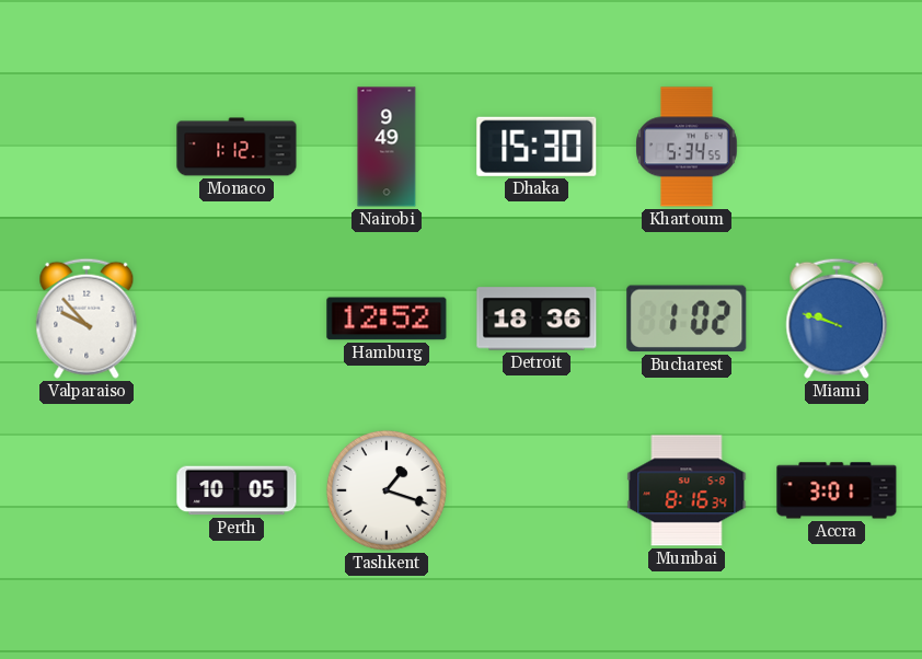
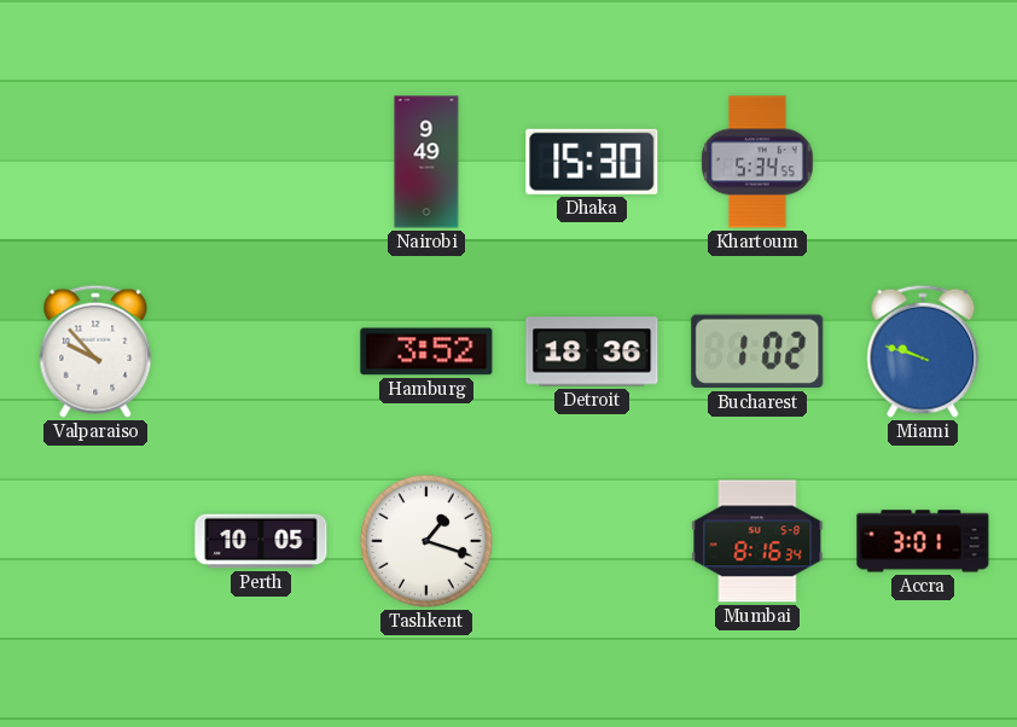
Monaco: 1:12 -> none
Hamburg: 12:52 -> 3:52
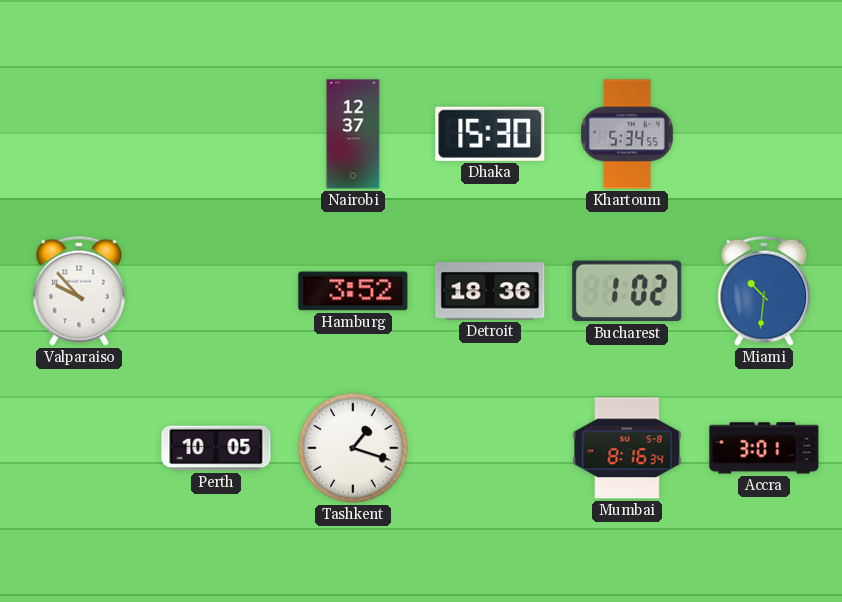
Nairobi: 9:49 -> 12:37
Miami: 9:48 -> 10:31
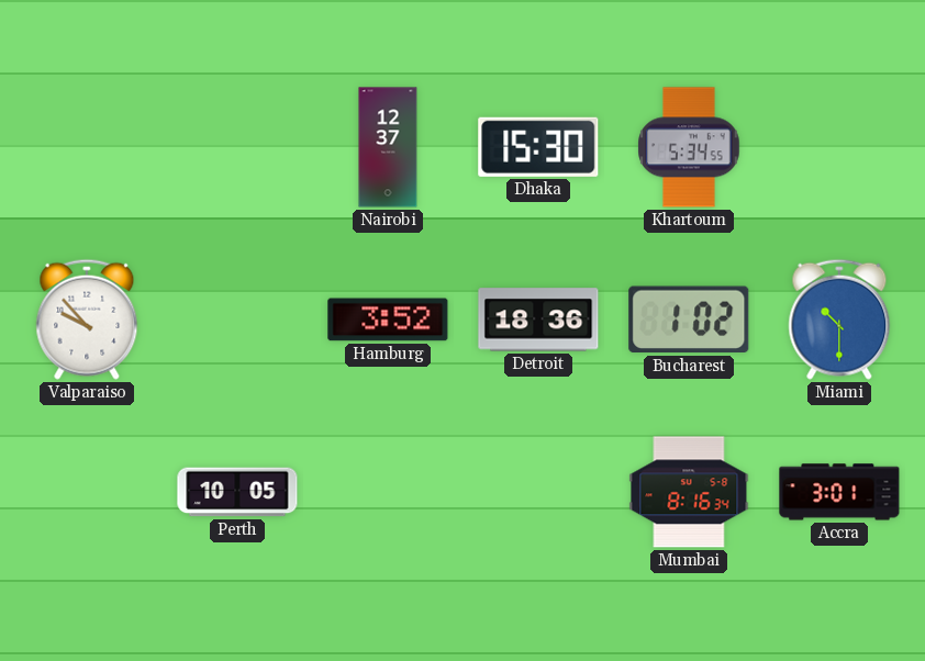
Miami: 10:31 -> 10:30
Tashkent: 1:18 -> none
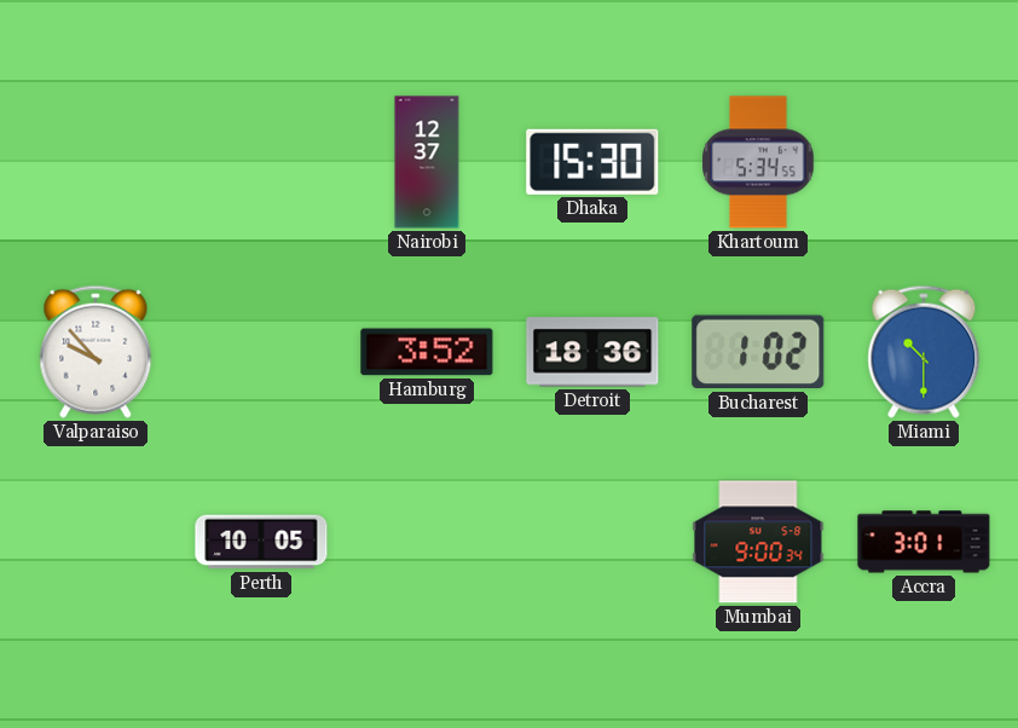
Mumbai: 8:16 -> 9:00
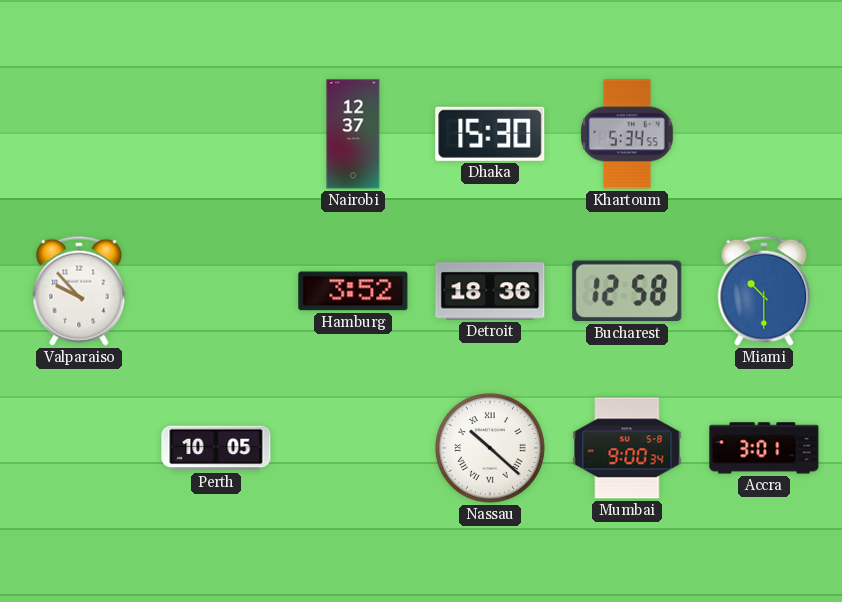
Bucharest: 1:02 -> 12:58
Nassau: none -> 10:22
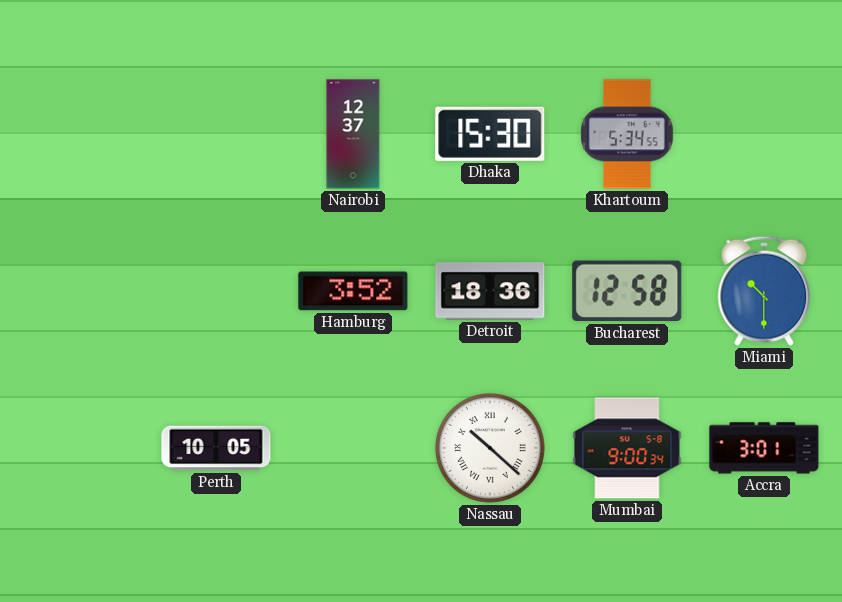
Valparaiso: 9:53 -> none
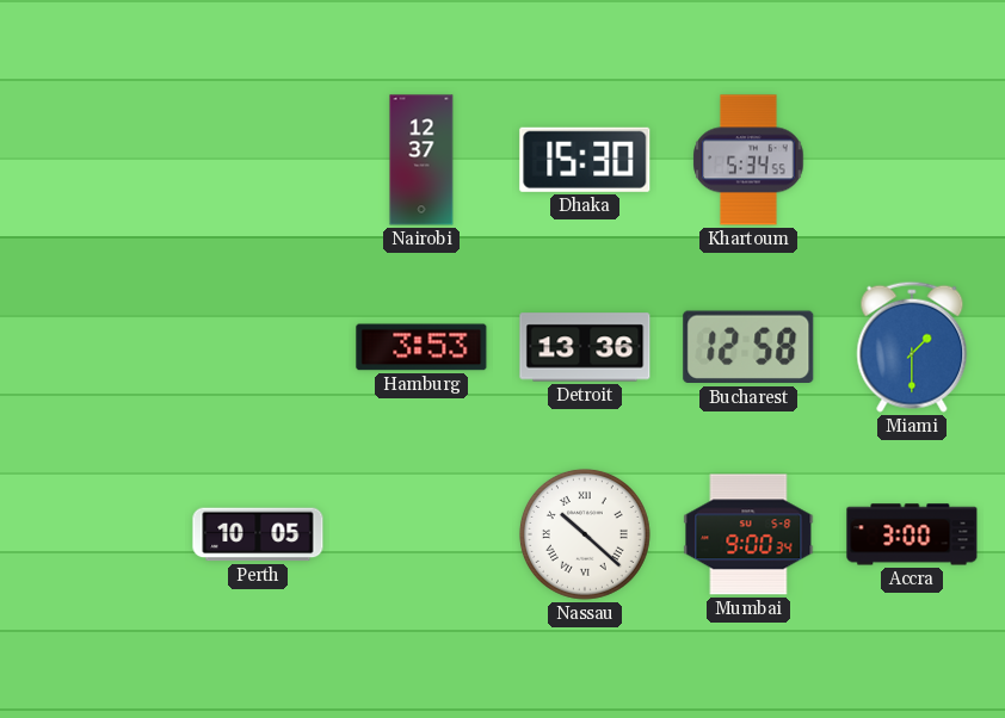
Hamburg: 3:52 -> 3:53
Detroit: 18:36 -> 13:36
Miami: 10:30 -> 1:30
Accra: 3:01 -> 3:00
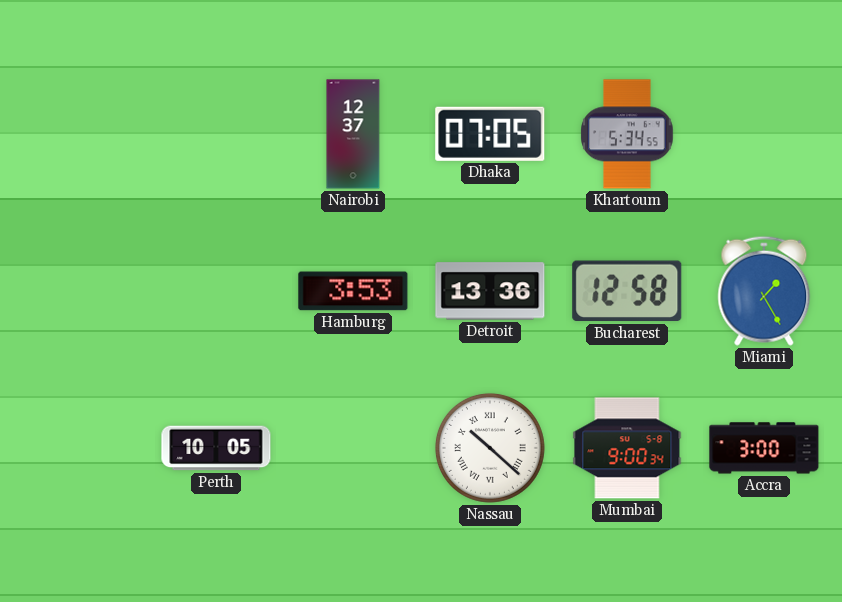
Dhaka: 15:30 -> 07:05
Miami: 1:30 -> 1:25
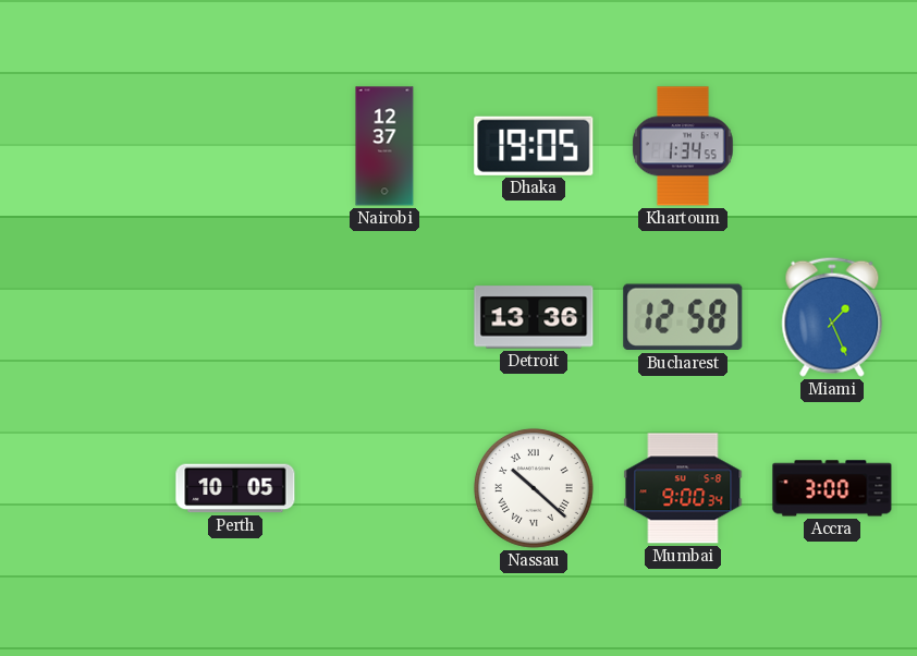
Dhaka: 07:05 -> 19:05
Khartoum: 5:34 -> 1:34
Hamburg: 3:53 -> none
Miami: 1:25 -> 1:26
